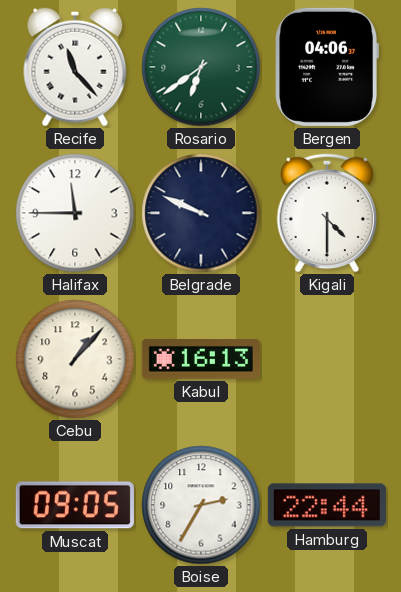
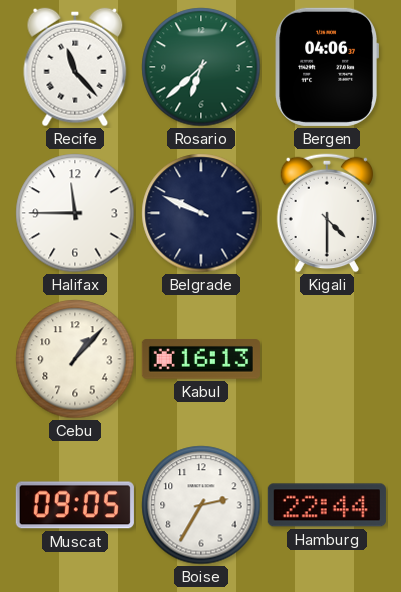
Rosario: 6:39 -> 6:38
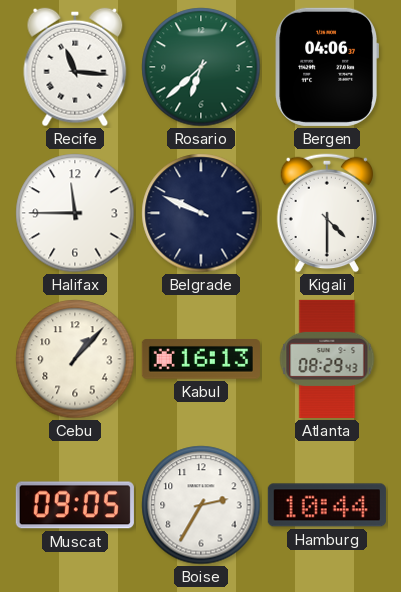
Recife: 11:23 -> 11:16
Atlanta: none -> 08:29
Hamburg: 22:44 -> 10:44
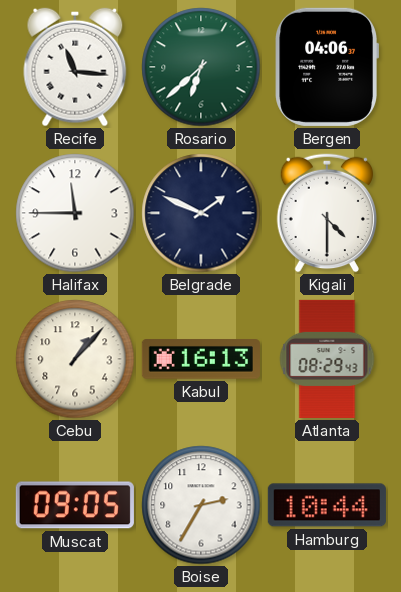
Belgrade: 9:49 -> 1:49
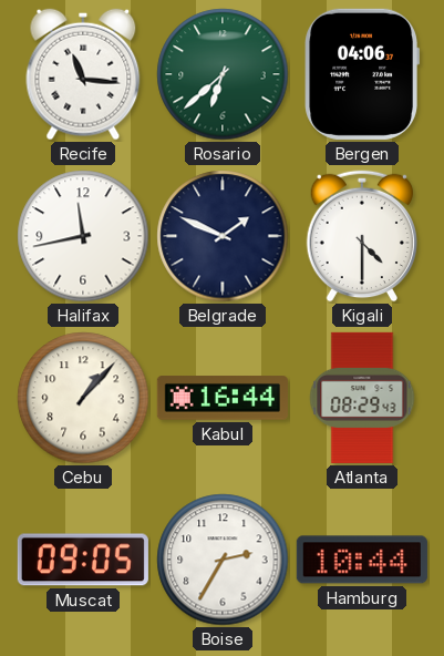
Halifax: 11:45 -> 11:43
Kabul: 16:13 -> 16:44
